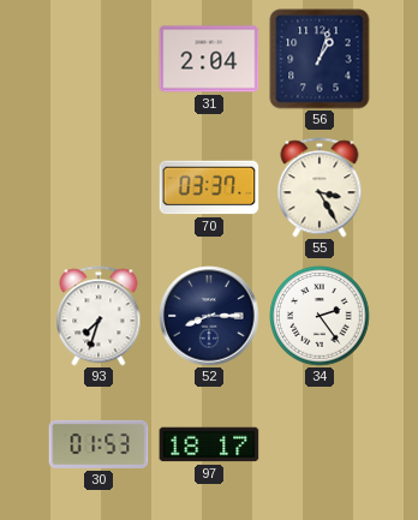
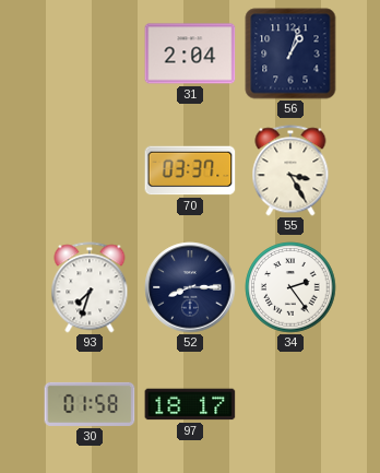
30: 01:53 -> 01:58
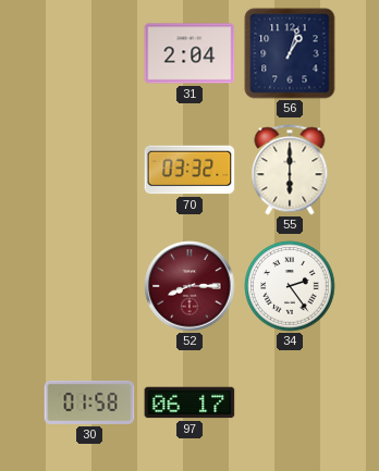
70: 03:37 -> 03:32
55: 3:25 -> 6:00
93: 7:33 -> none
52 dial: navy -> burgundy
97: 18:17 -> 06:17
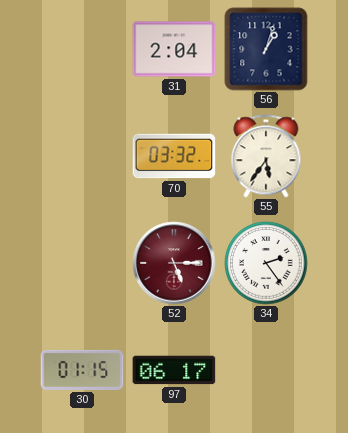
55: 6:00 -> 5:36
52: 8:15 -> 5:15
30: 01:58 -> 01:15
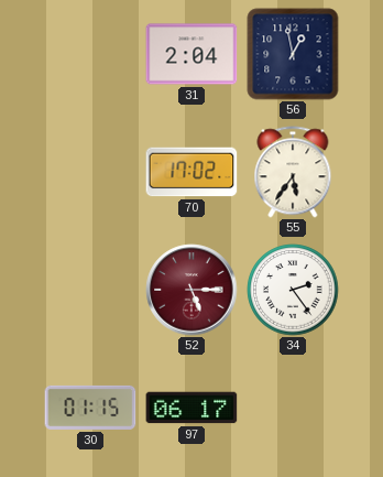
56: 1:03 -> 12:58
70: 03:32 -> 17:02
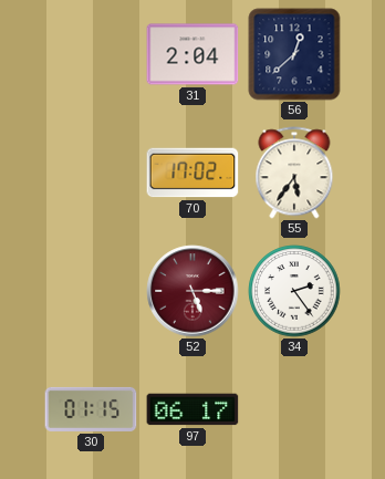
56: 12:58 -> 12:38
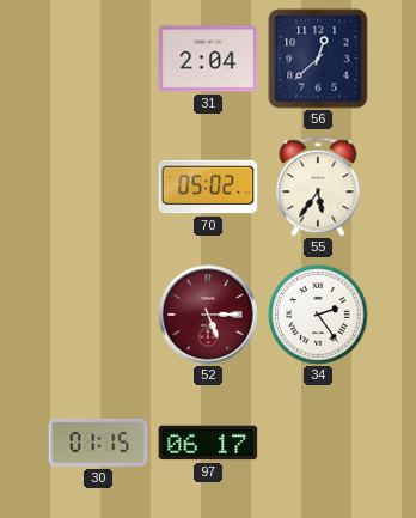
70: 17:02 -> 05:02
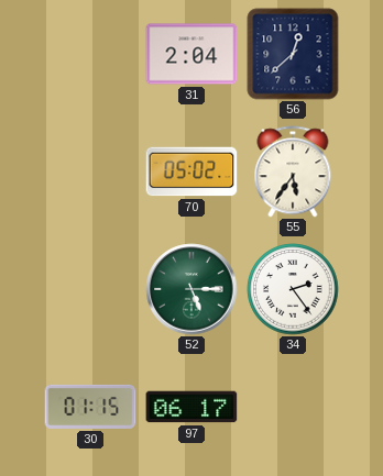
52 dial: burgundy -> green
